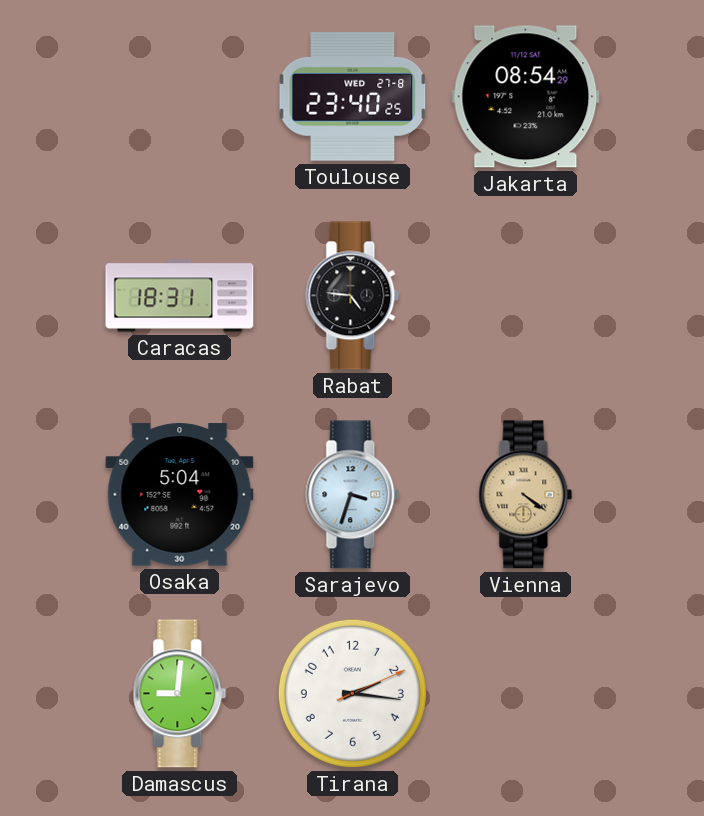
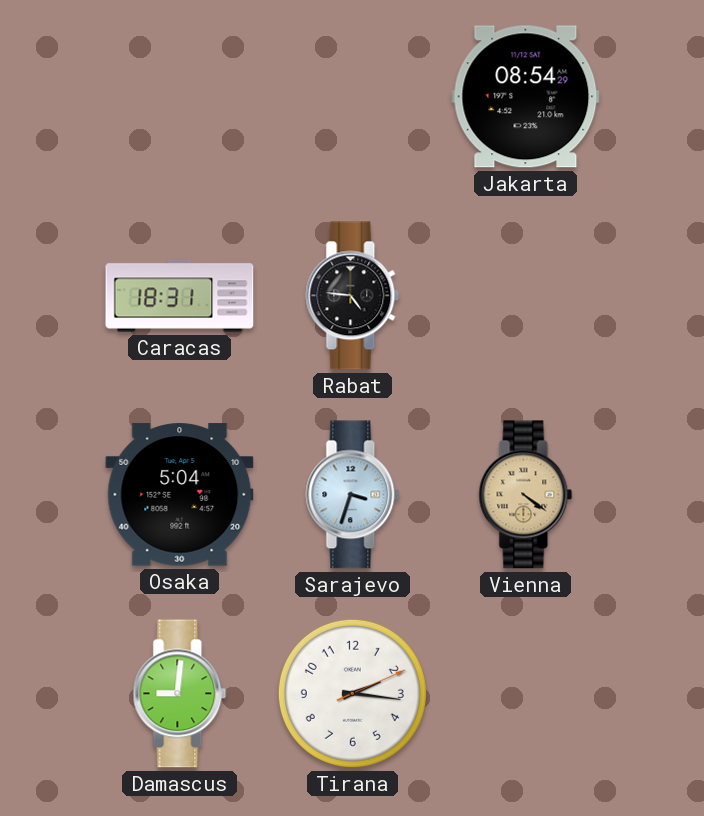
Toulouse: 23:40 -> none
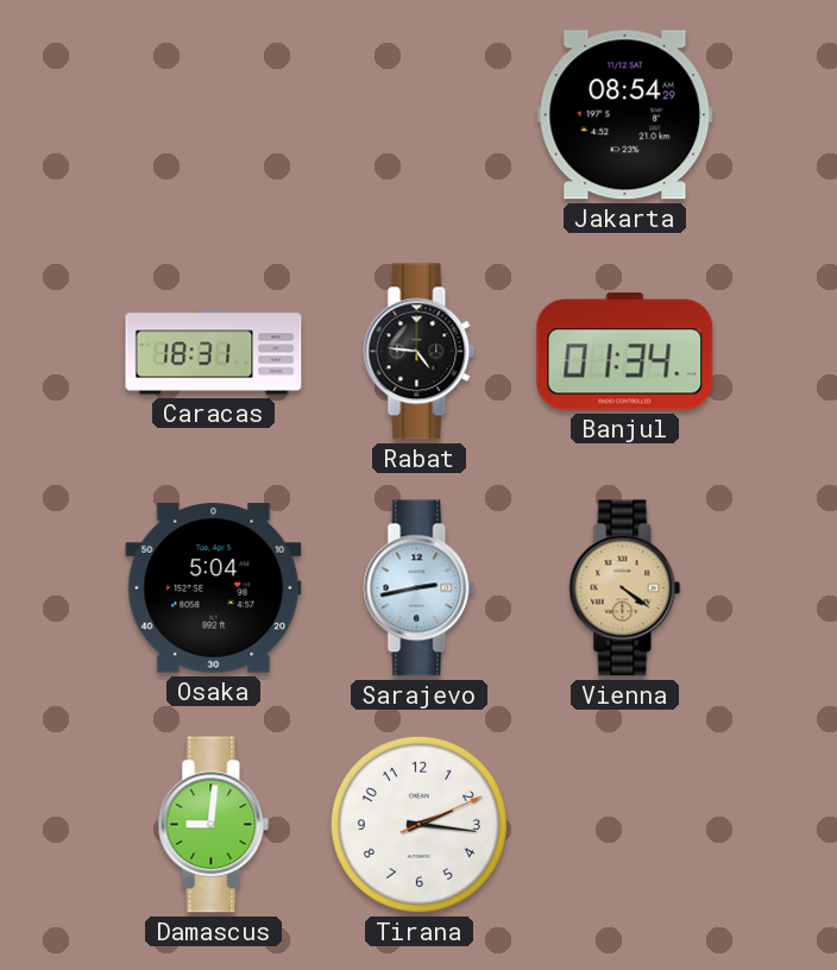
Banjul: none -> 01:34
Sarajevo: 3:33 -> 2:43
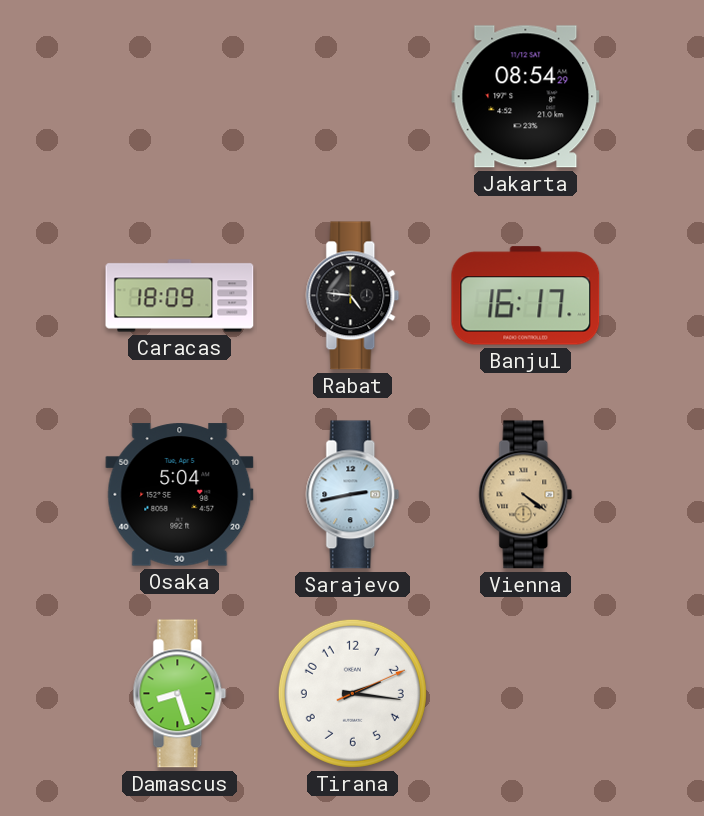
Caracas: 18:31 -> 18:09
Banjul: 01:34 -> 16:17
Damascus: 9:01 -> 8:27
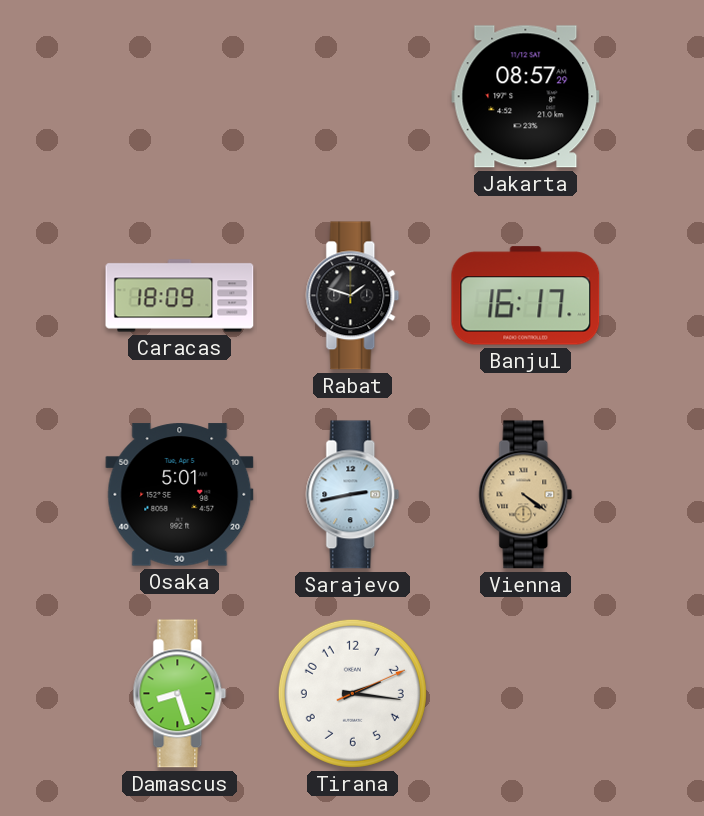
Jakarta: 08:54 -> 08:57
Rabat: 4:46 -> 1:48
Osaka: 5:04 -> 5:01
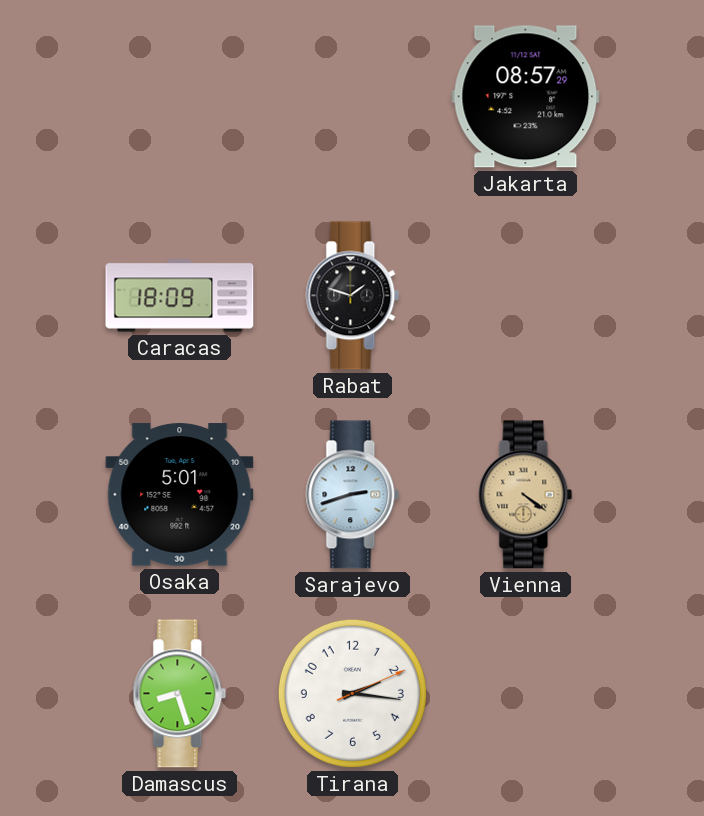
Banjul: 16:17 -> none
Sarajevo: 2:43 -> 2:42
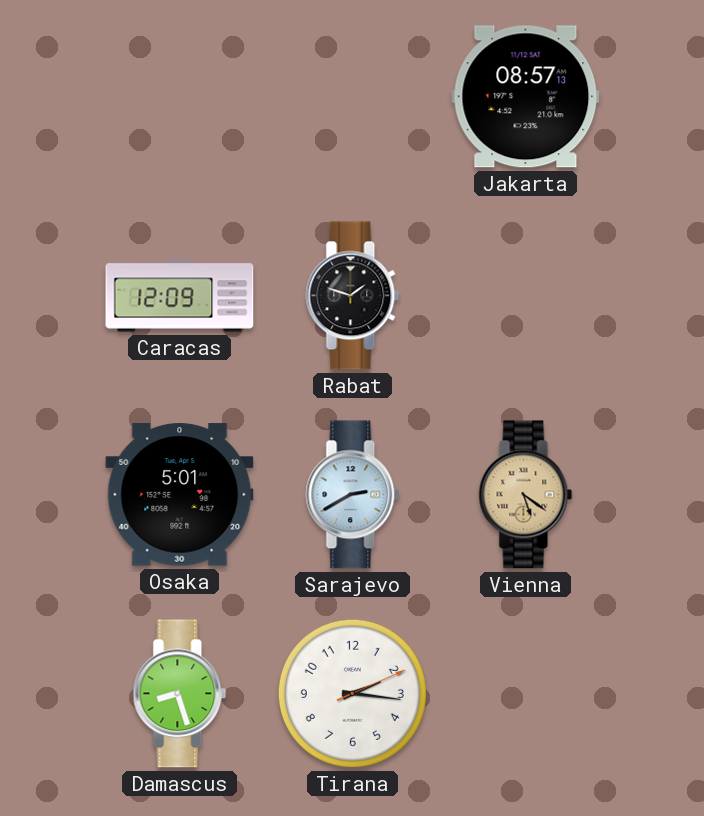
Jakarta: 08:57:29 -> 08:57:13
Caracas: 18:09 -> 12:09
Sarajevo: 2:42 -> 2:40
Vienna: 4:21 -> 5:21
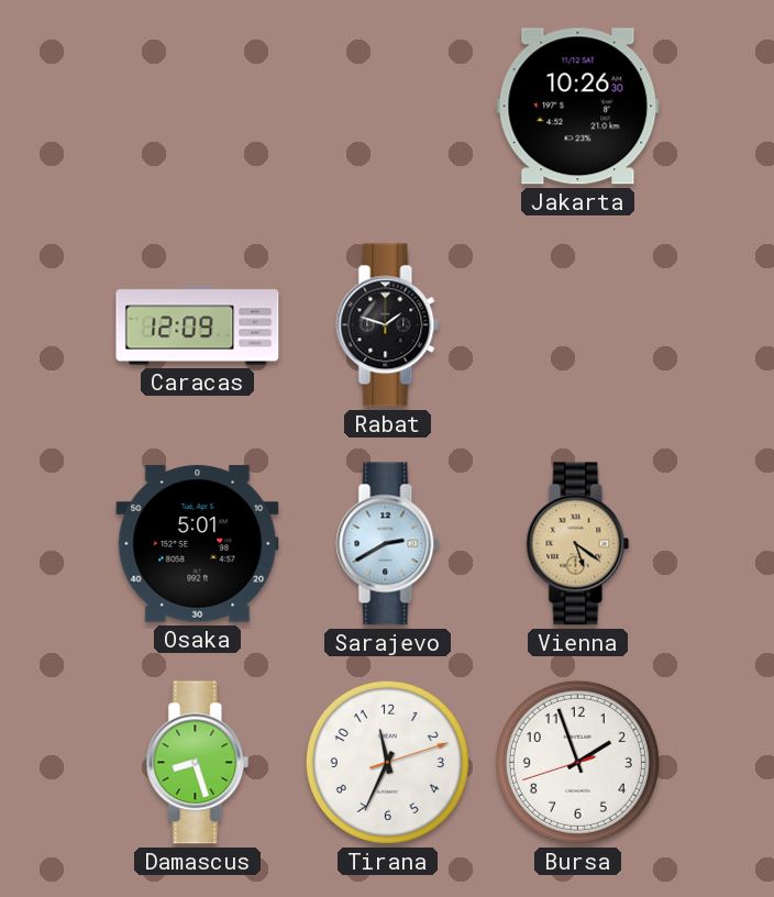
Jakarta: 08:57 -> 10:26
Tirana: 2:16 -> 11:34
Bursa: none -> 1:56
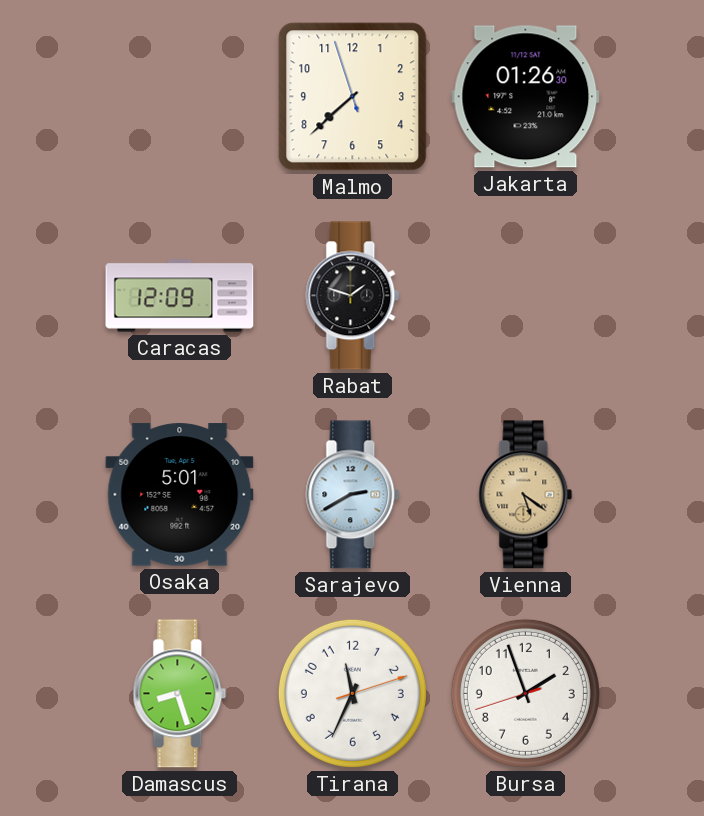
Malmo: none -> 7:37
Jakarta: 10:26 -> 01:26
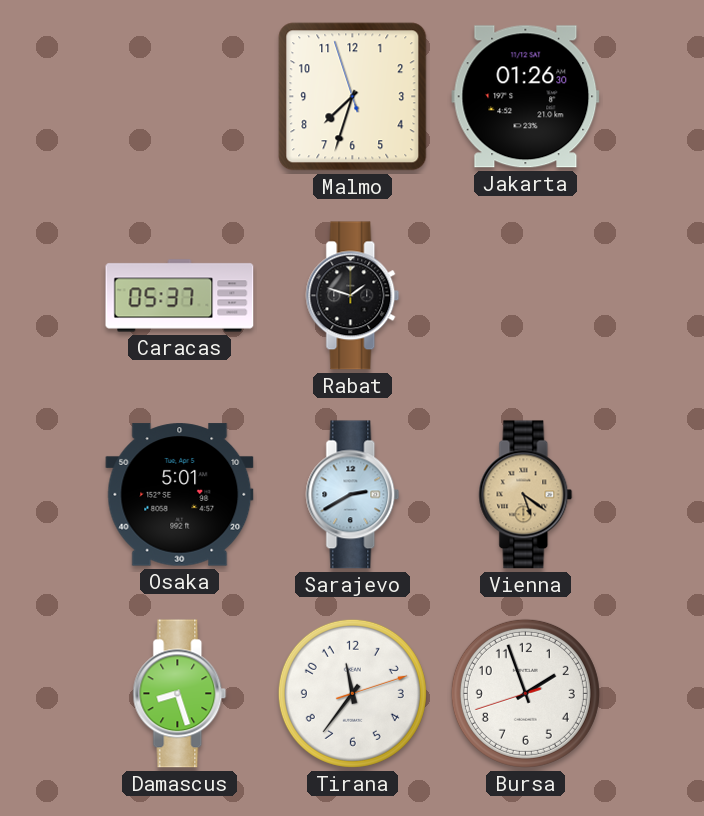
Malmo: 7:37 -> 7:32
Caracas: 12:09 -> 05:37
Tirana: 11:34 -> 11:36
